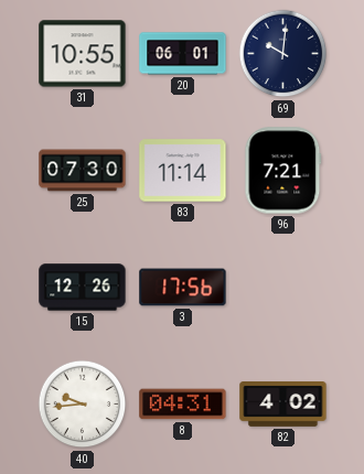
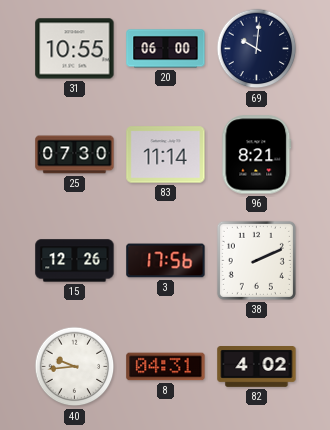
20: 06:01 -> 06:00
96: 7:21 -> 8:21
38: none -> 2:11
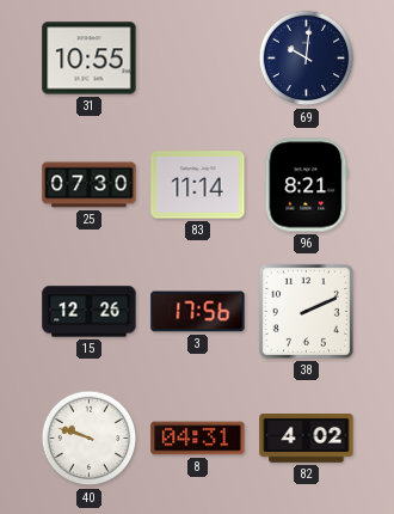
20: 06:00 -> none
40: 9:44 -> 9:48
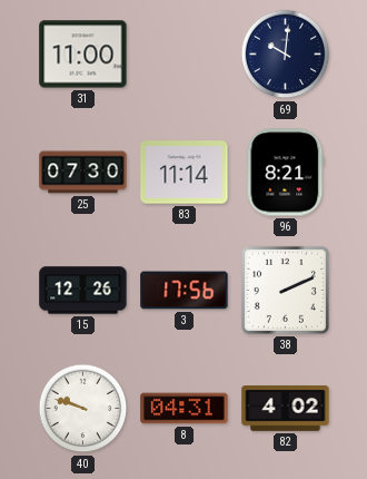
31: 10:55 -> 11:00
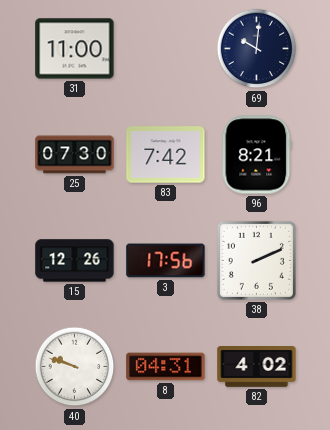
83: 11:14 -> 7:42
